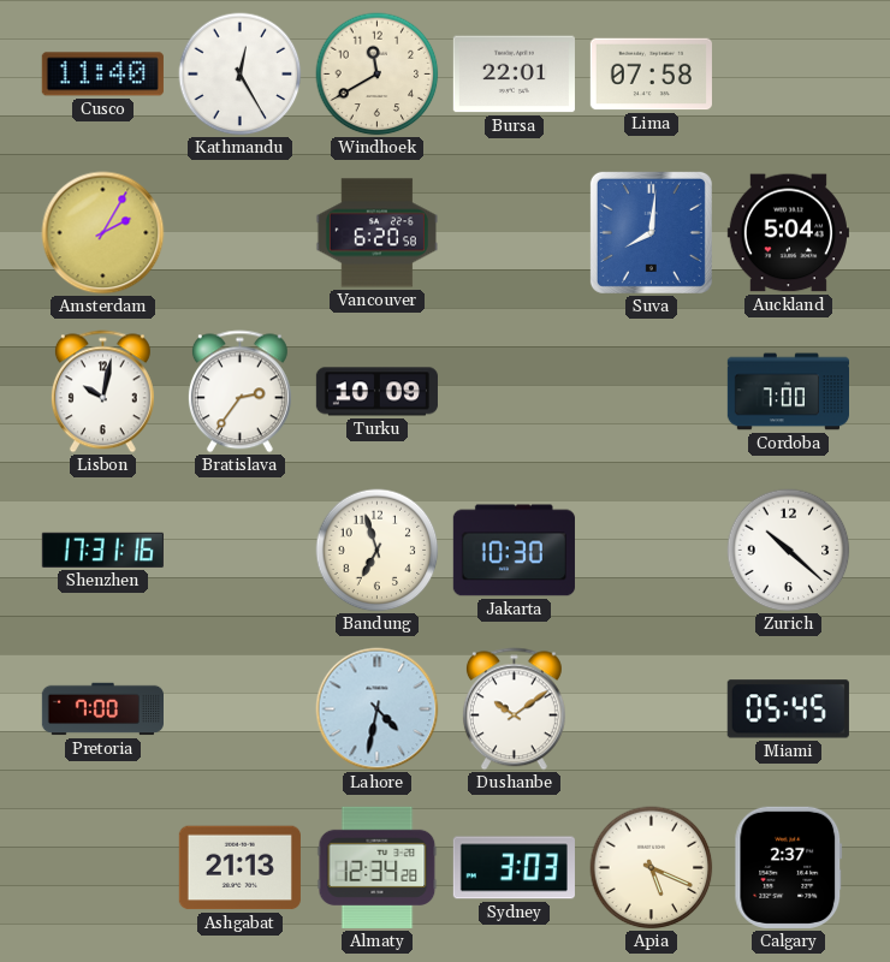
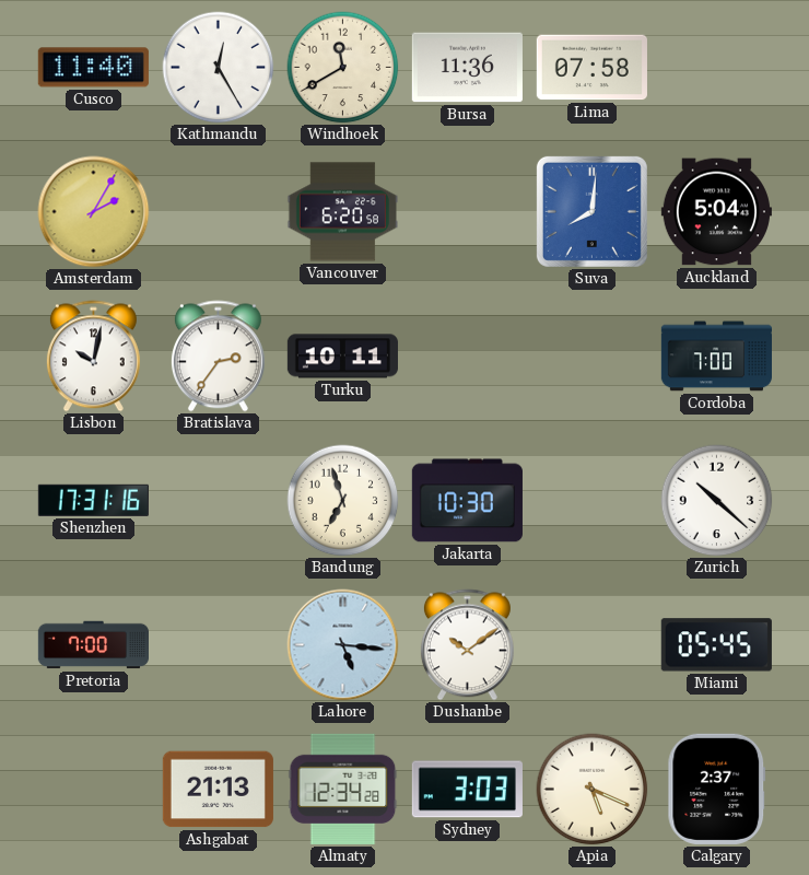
Bursa: 22:01 -> 11:36
Turku: 10:09 -> 10:11
Lahore: 4:32 -> 5:16
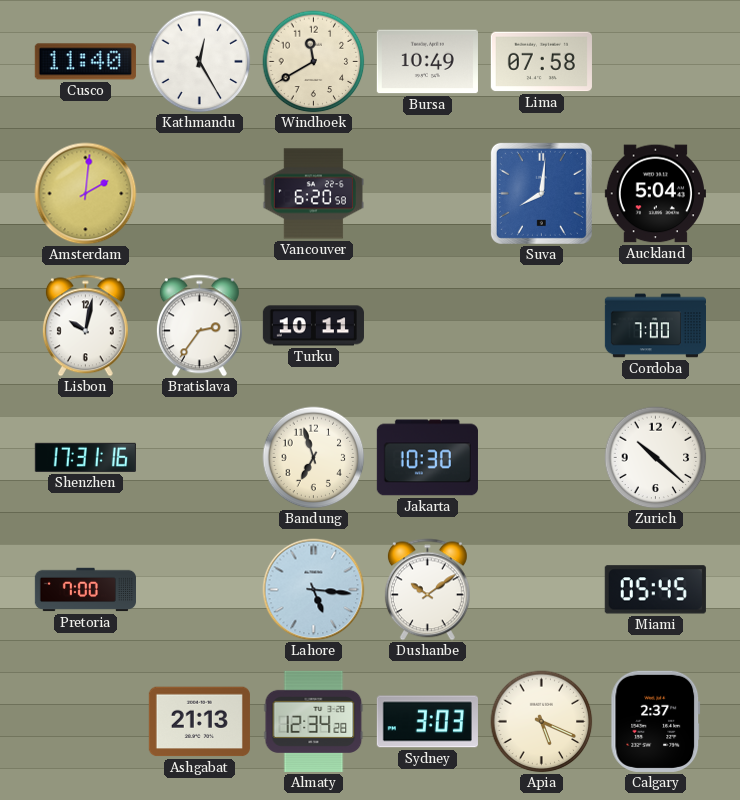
Bursa: 11:36 -> 10:49
Amsterdam: 2:05 -> 2:01
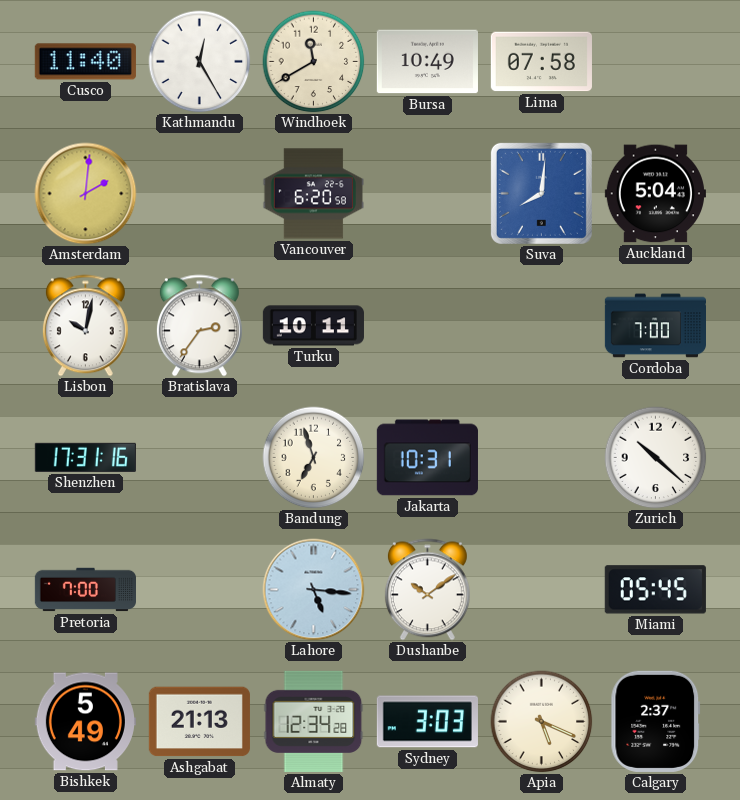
Jakarta: 10:30 -> 10:31
Bishkek: none -> 5:49
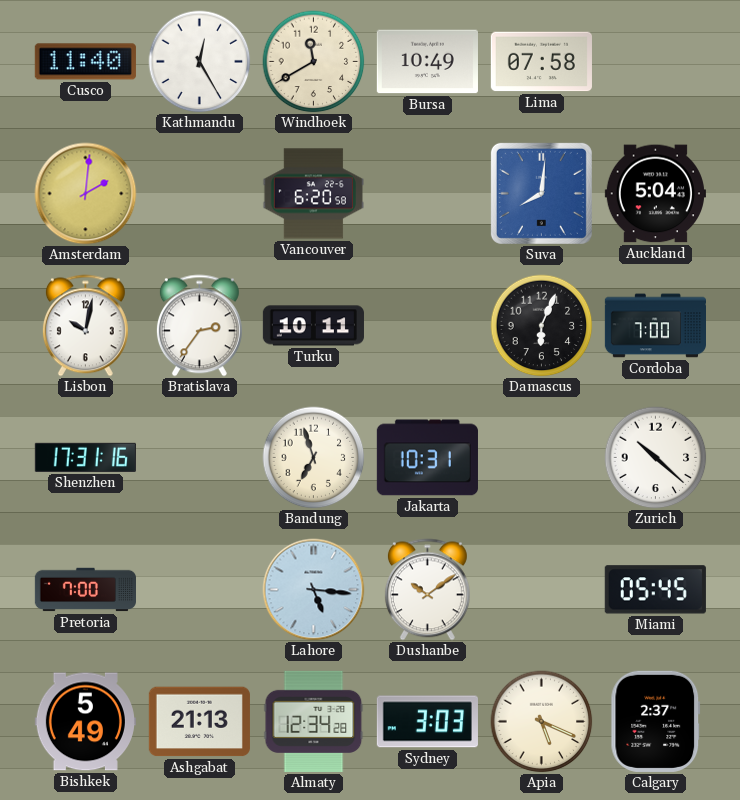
Damascus: none -> 6:04
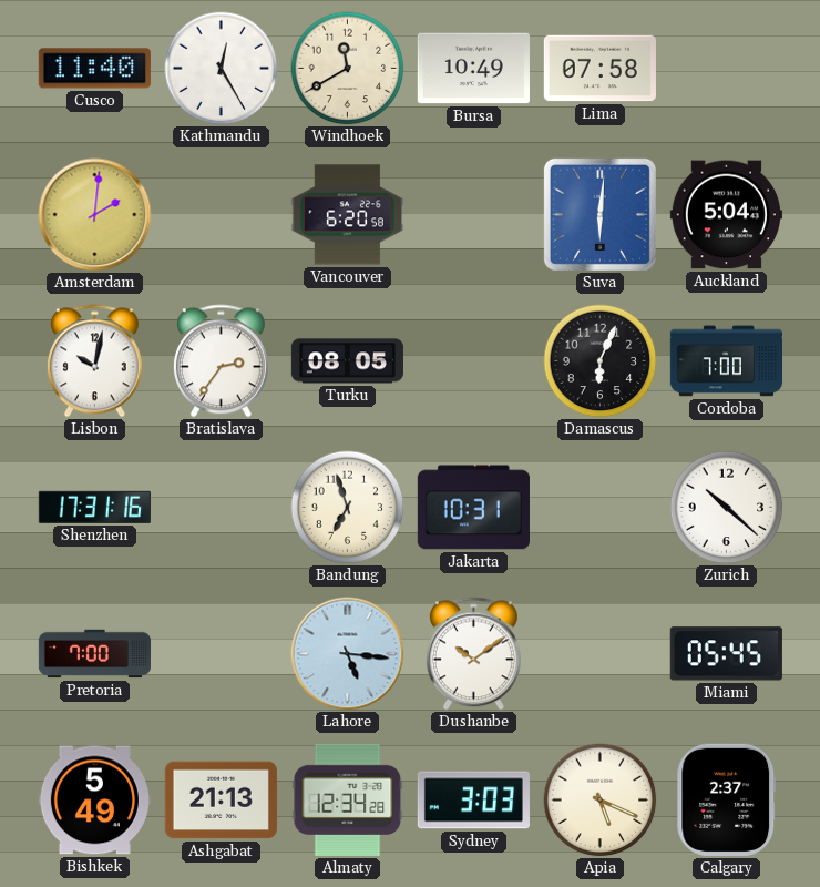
Suva: 8:01 -> 6:01
Turku: 10:11 -> 08:05
